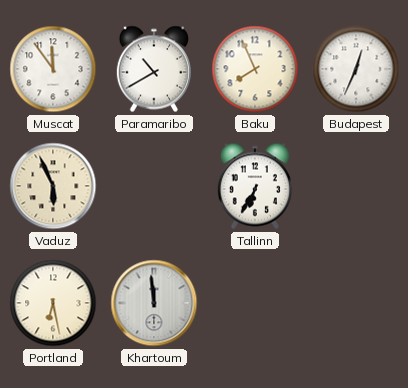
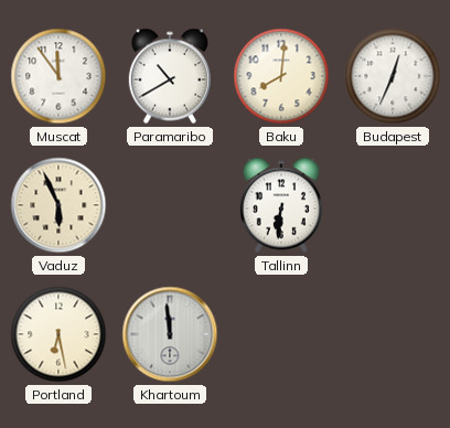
Baku: 7:56 -> 8:01
Tallinn: 6:35 -> 6:31
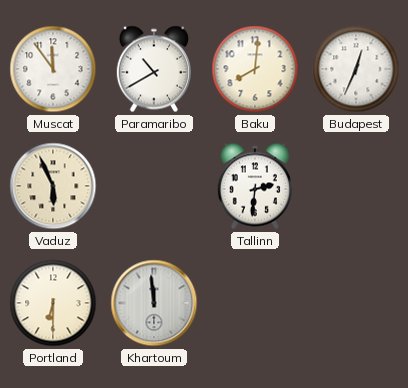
Tallinn: 6:31 -> 2:31
Portland: 6:28 -> 6:30
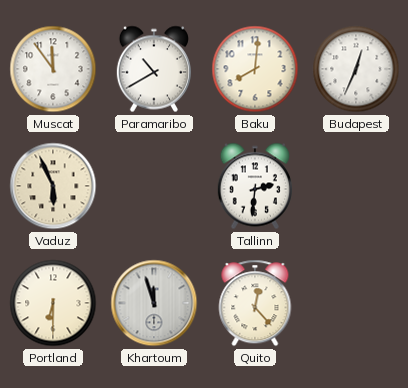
Khartoum: 11:59 -> 11:57
Quito: none -> 12:23
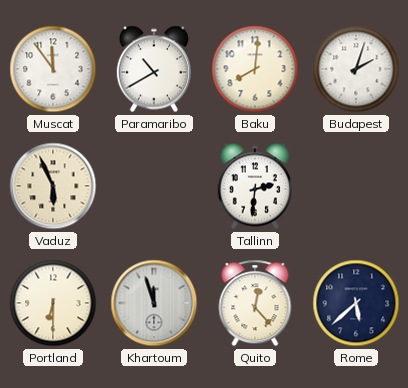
Budapest: 12:34 -> 2:03
Rome: none -> 5:38
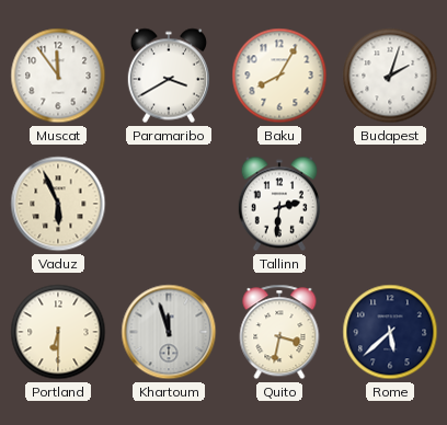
Paramaribo: 10:40 -> 3:40
Baku: 8:01 -> 8:05
Quito: 12:23 -> 3:32
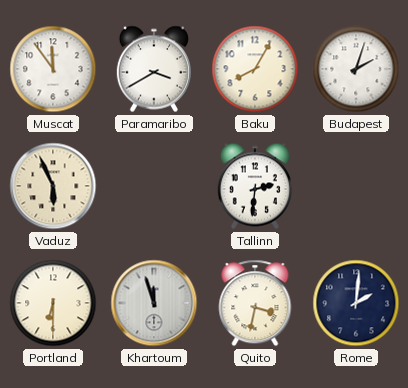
Rome: 5:38 -> 2:01
